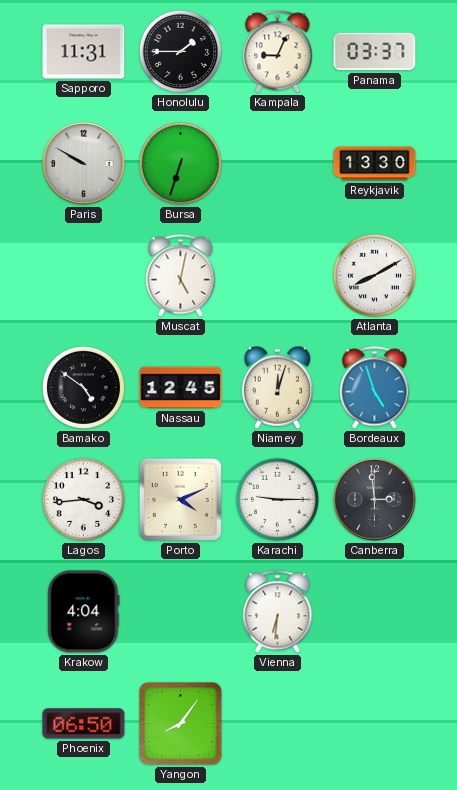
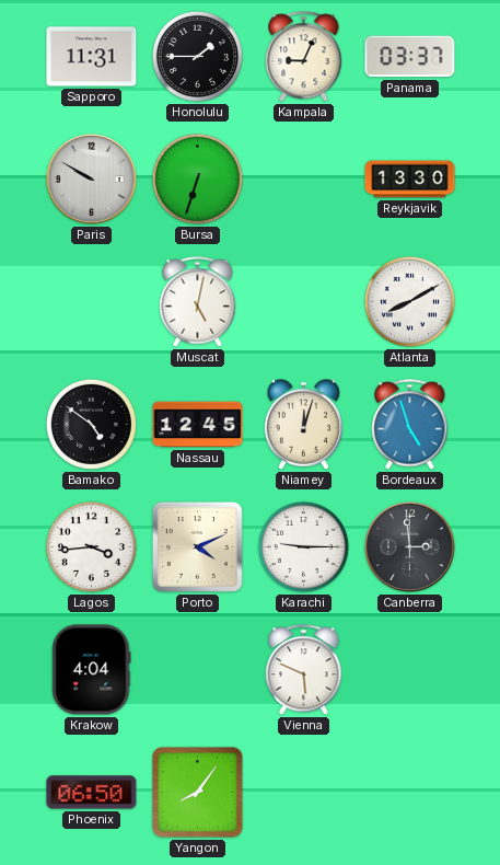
Vienna: 6:31 -> 5:49
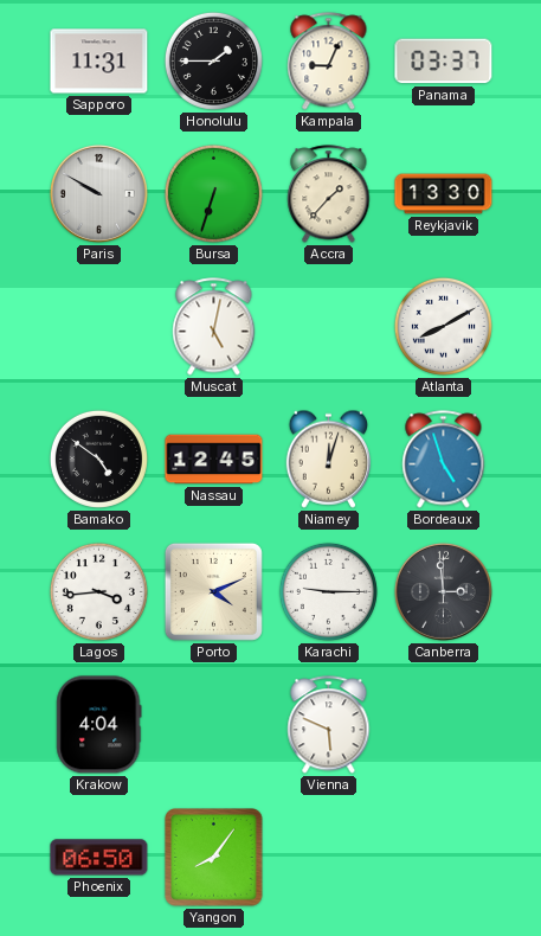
Accra: none -> 1:37
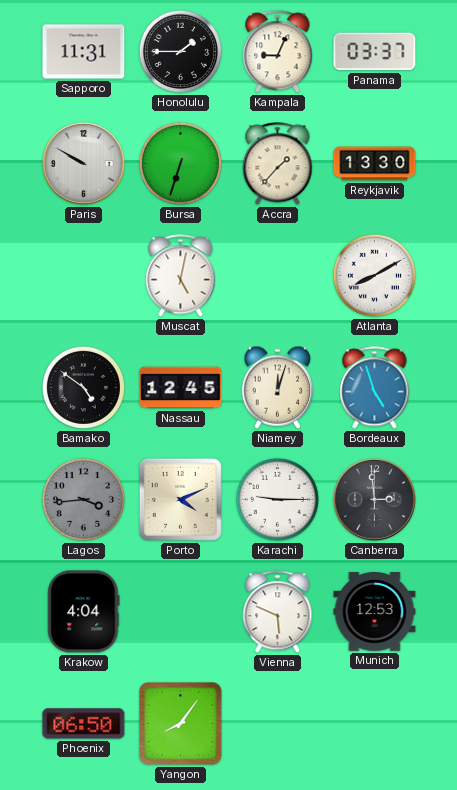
Lagos dial: white -> grey
Munich: none -> 12:53
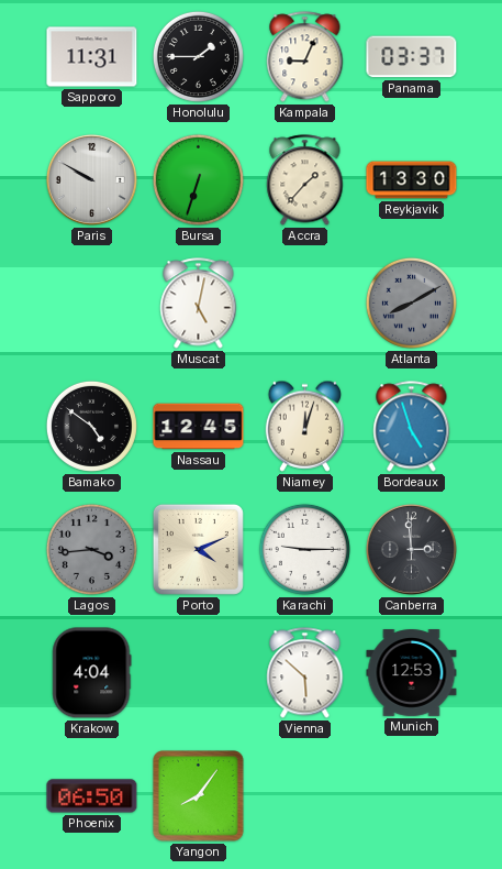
Atlanta dial: white -> grey
Vienna: 5:49 -> 5:52
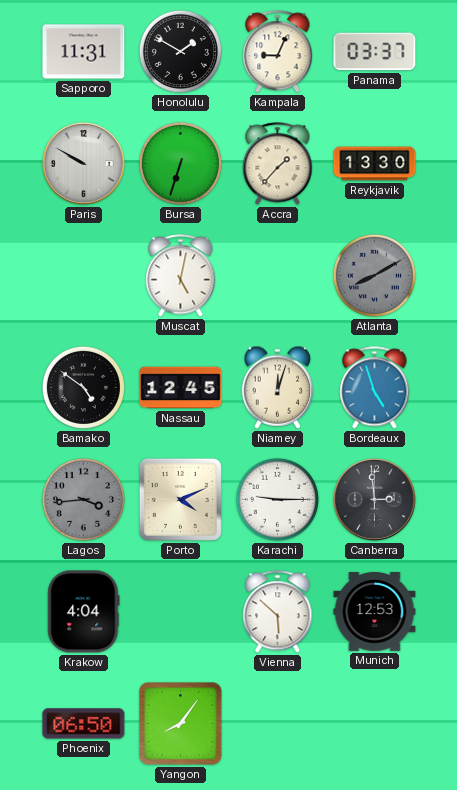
Honolulu: 1:45 -> 1:50
